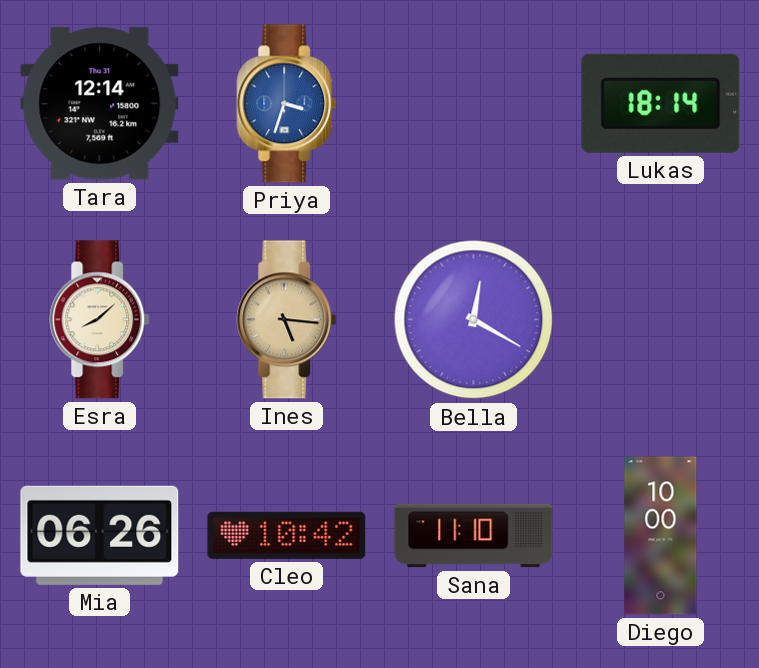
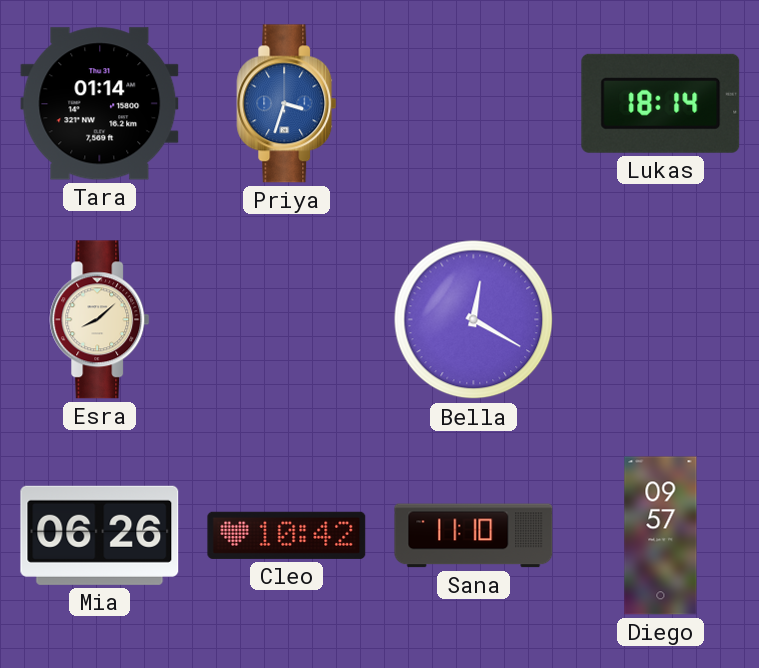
Tara: 12:14 -> 01:14
Ines: 5:16 -> none
Diego: 10:00 -> 09:57
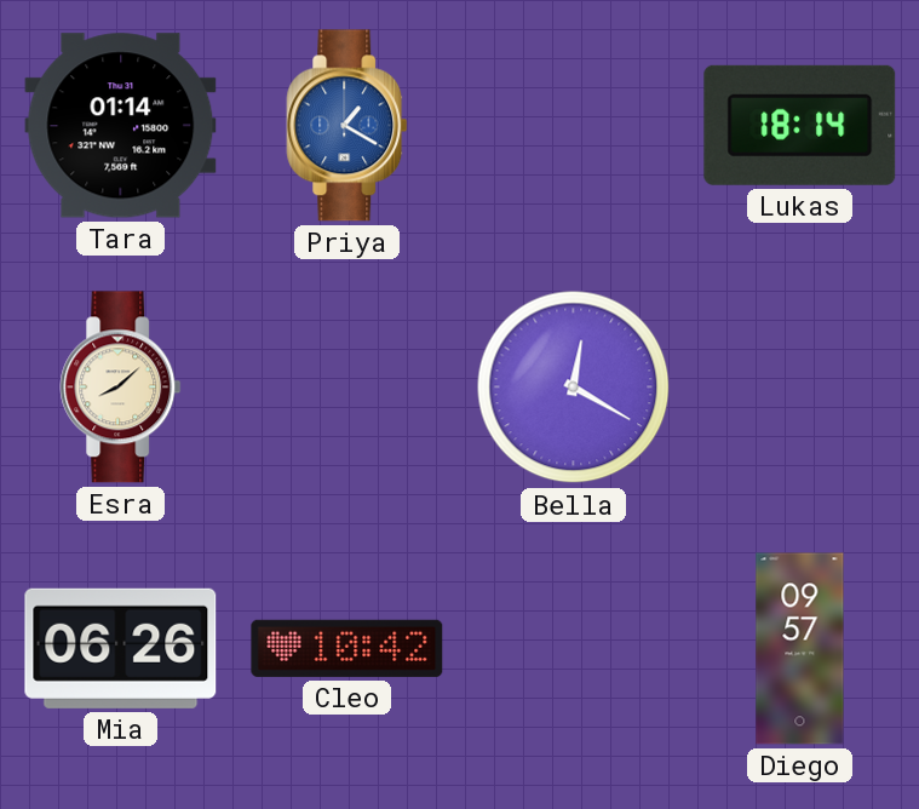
Priya: 3:33 -> 1:20
Sana: 11:10 -> none
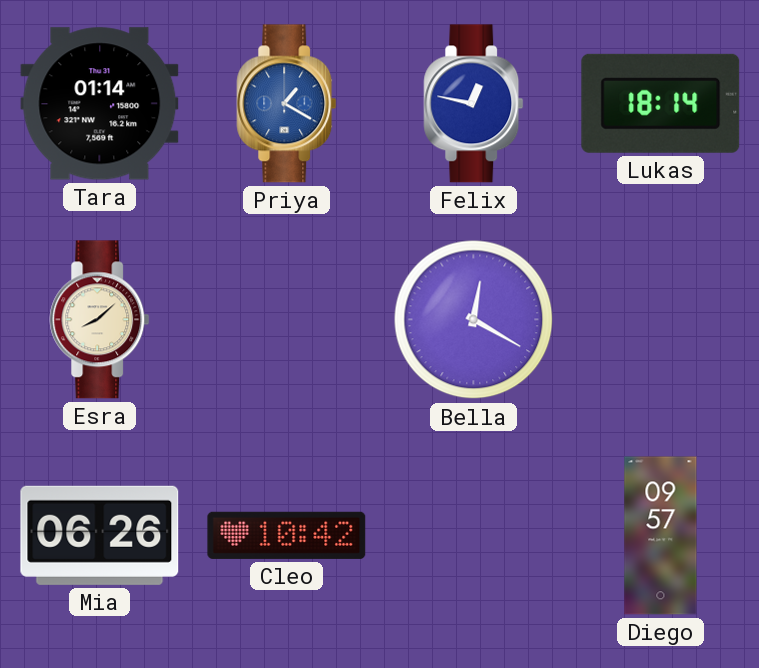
Felix: none -> 12:47
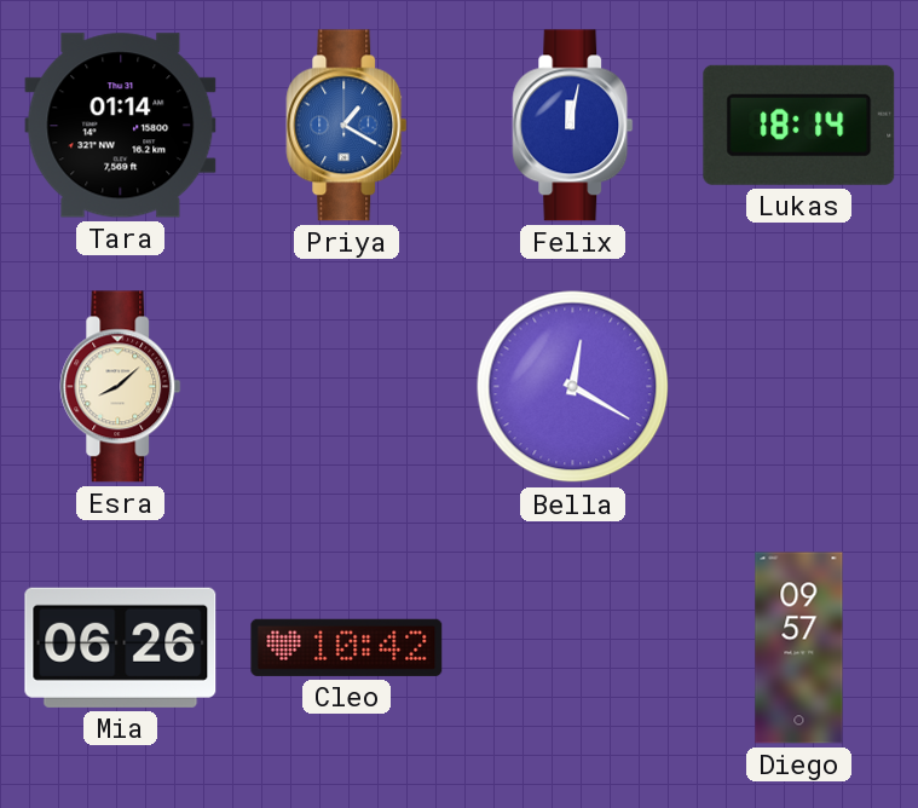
Felix: 12:47 -> 12:02
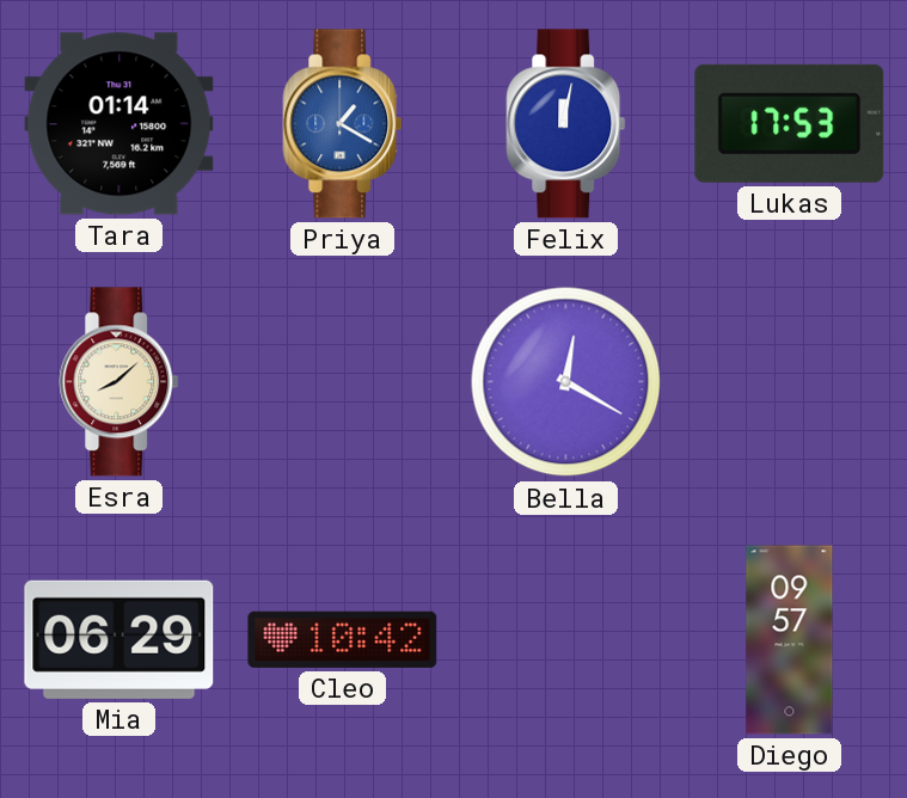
Lukas: 18:14 -> 17:53
Mia: 06:26 -> 06:29
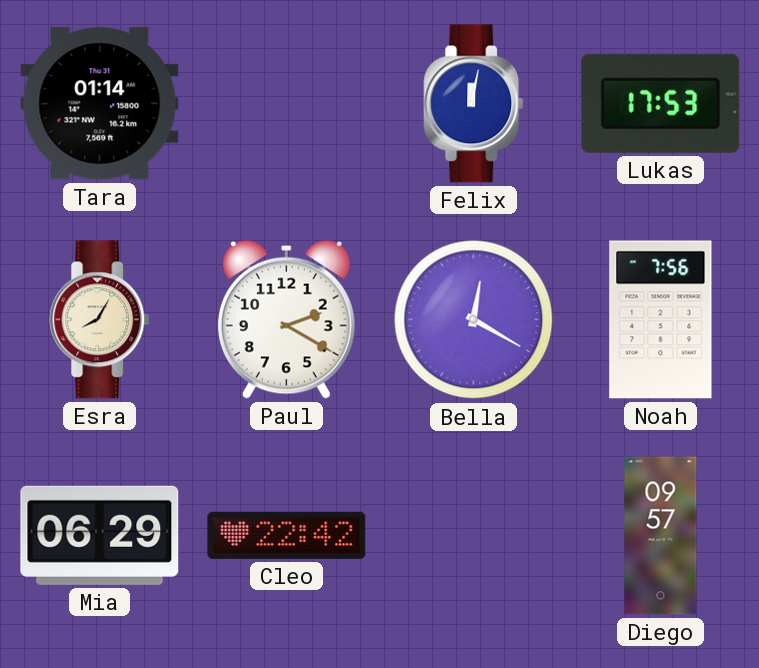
Priya: 1:20 -> none
Esra: 8:08 -> 8:05
Paul: none -> 2:20
Noah: none -> 7:56
Cleo: 10:42 -> 22:42
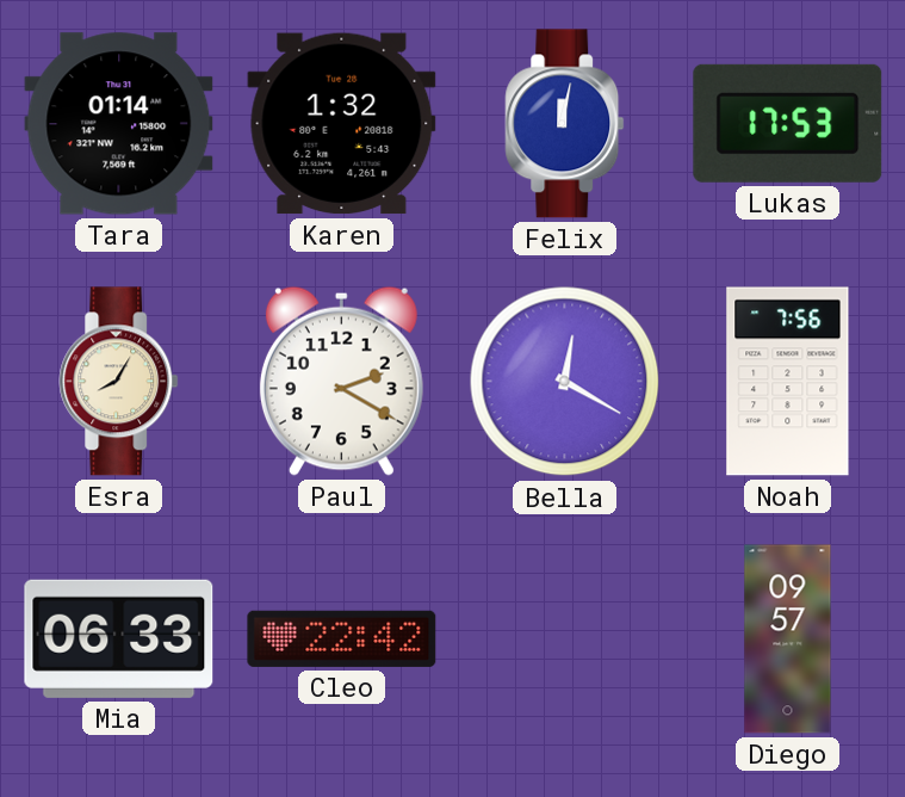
Karen: none -> 1:32
Mia: 06:29 -> 06:33
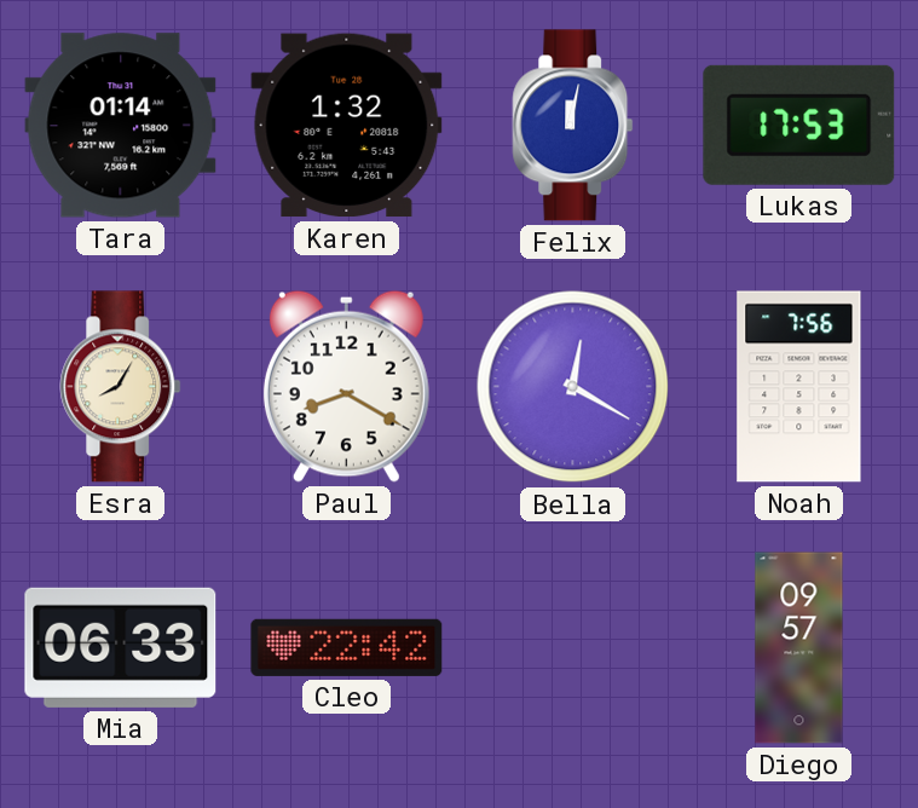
Paul: 2:20 -> 8:20
